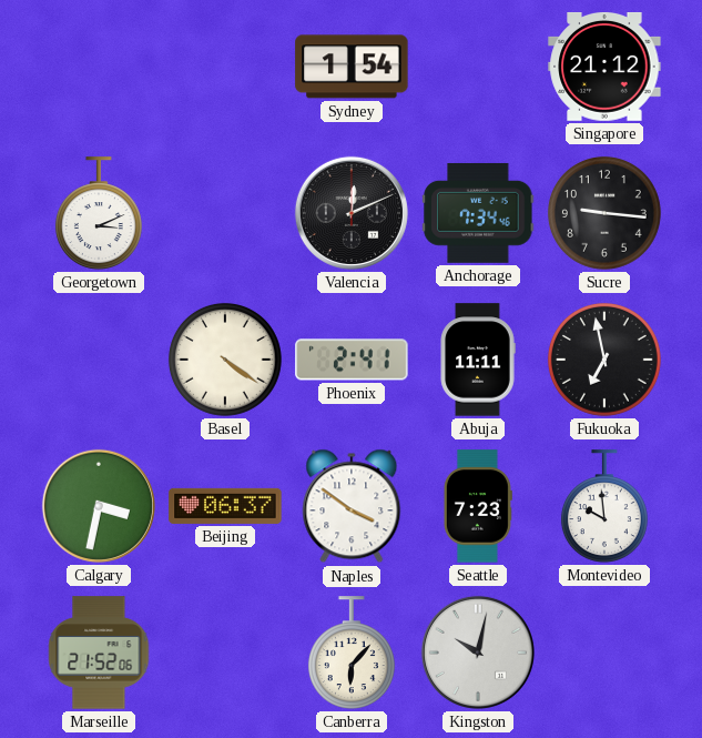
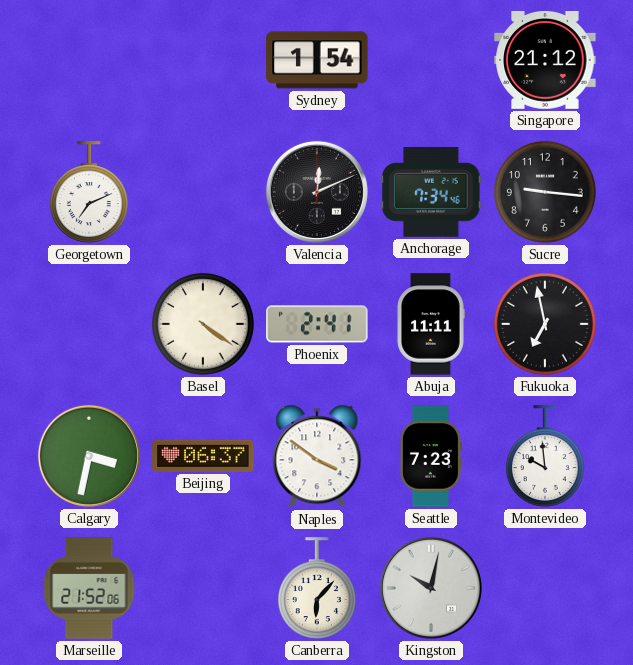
Georgetown: 3:11 -> 7:11
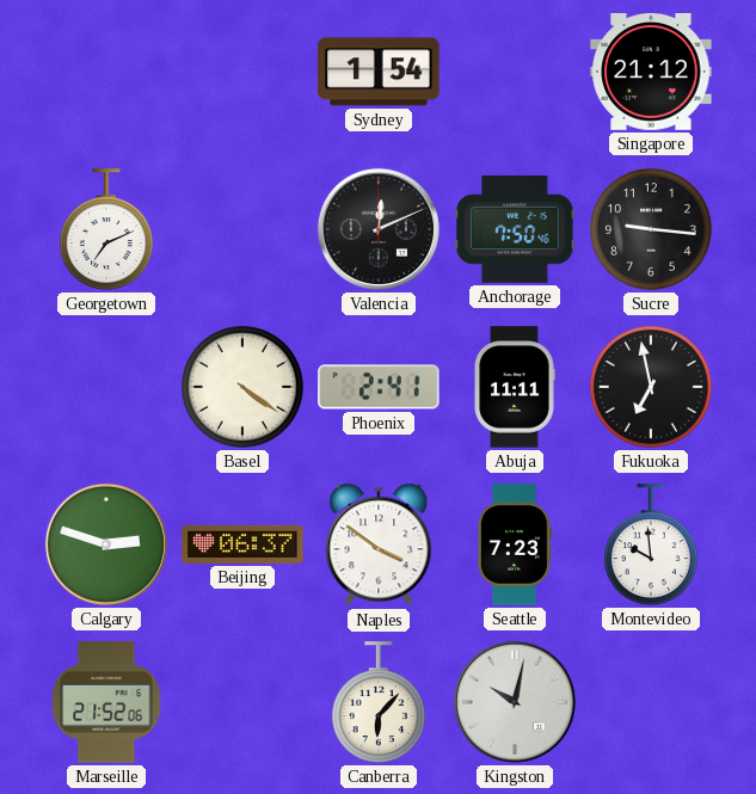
Anchorage: 7:34 -> 7:50
Calgary: 3:32 -> 2:48
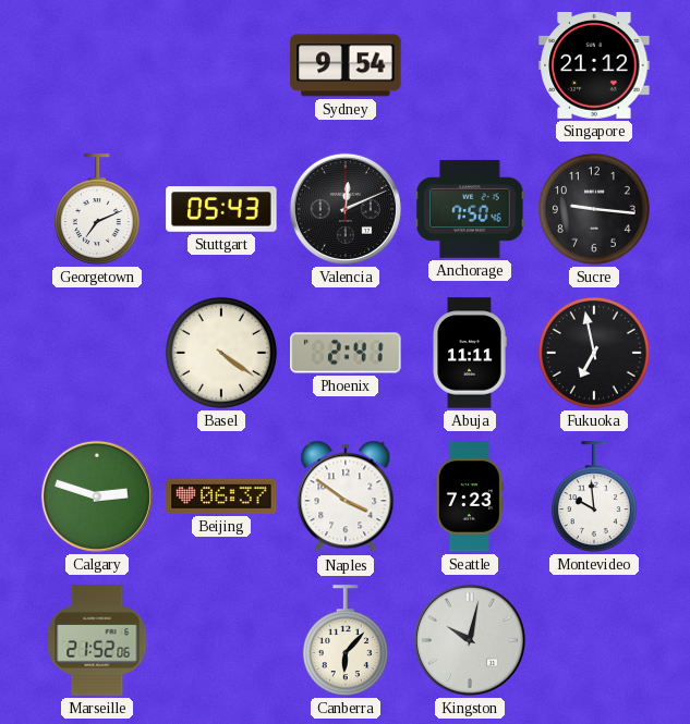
Sydney: 1:54 -> 9:54
Stuttgart: none -> 05:43
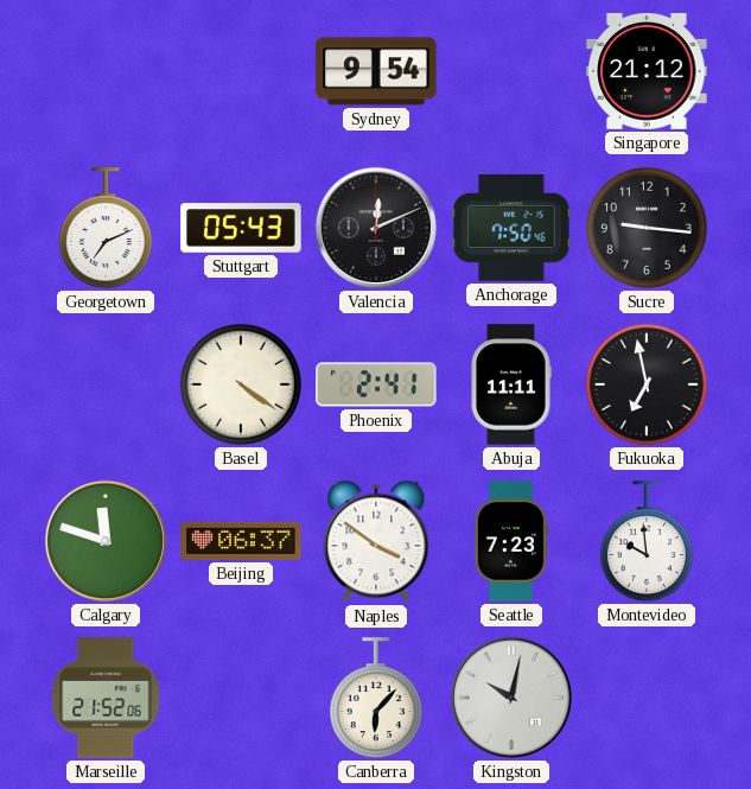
Calgary: 2:48 -> 11:48
